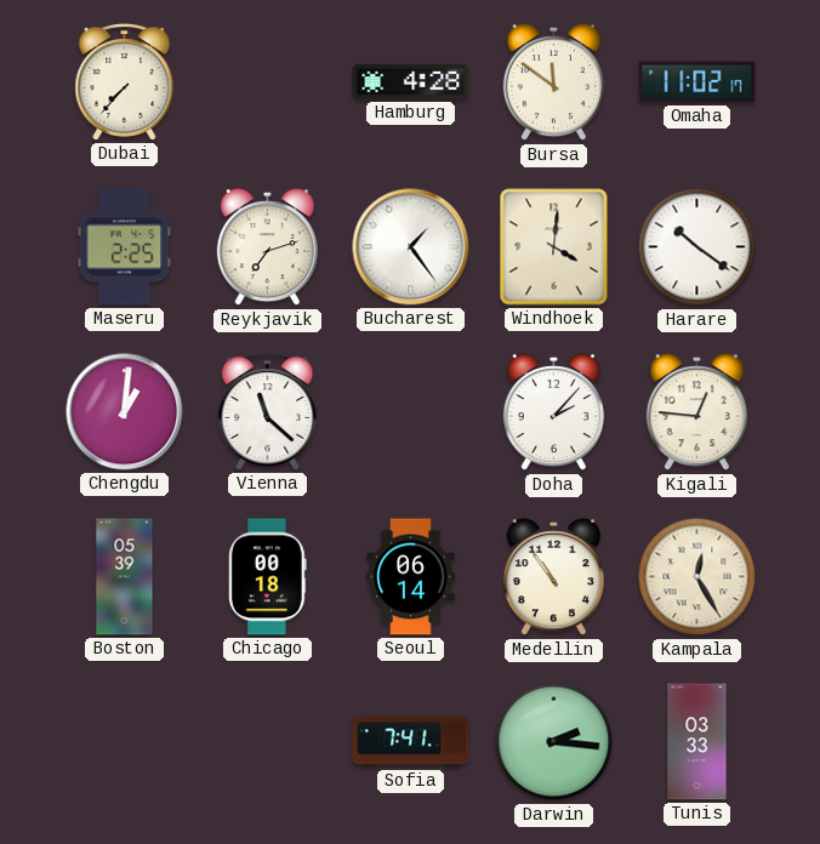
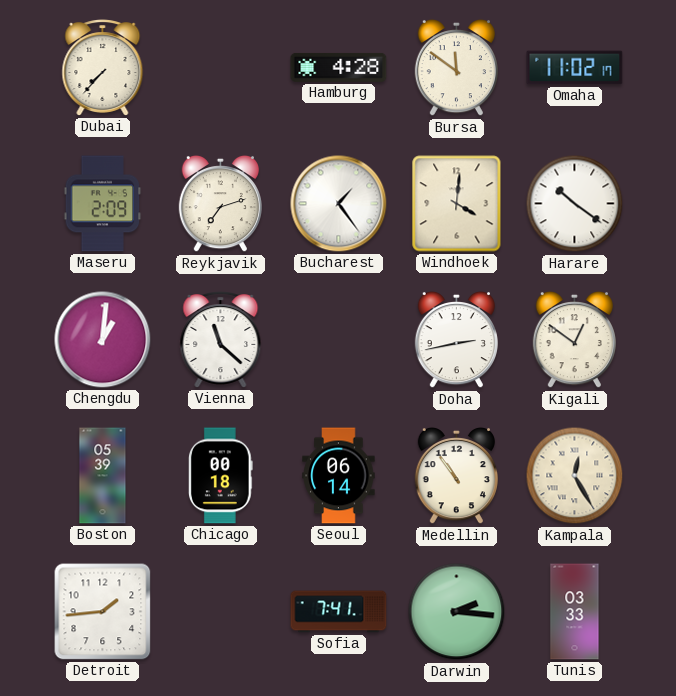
Maseru: 2:25 -> 2:09
Doha: 2:07 -> 2:43
Kigali: 12:46 -> 12:51
Detroit: none -> 1:44
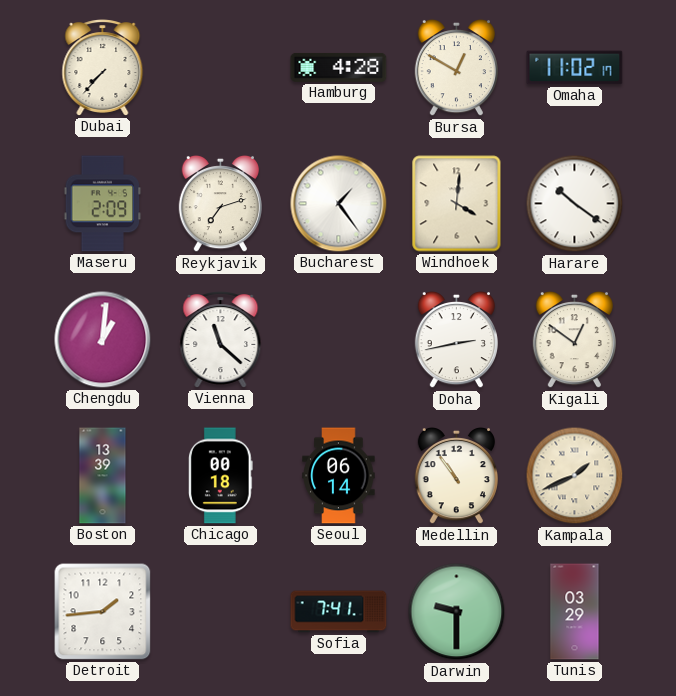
Bursa: 11:51 -> 12:50
Boston: 05:39 -> 13:39
Kampala: 12:25 -> 1:41
Darwin: 2:16 -> 9:30
Tunis: 03:33 -> 03:29
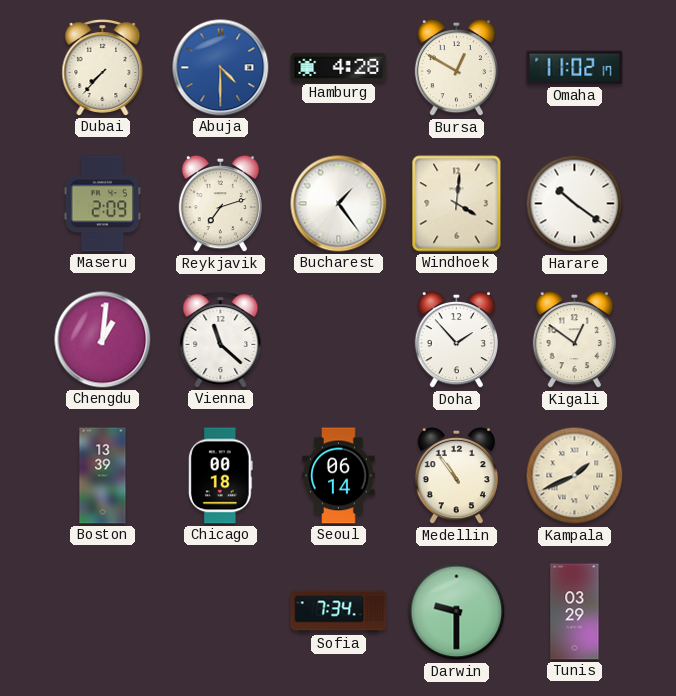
Abuja: none -> 4:30
Doha: 2:43 -> 1:53
Detroit: 1:44 -> none
Sofia: 7:41 -> 7:34
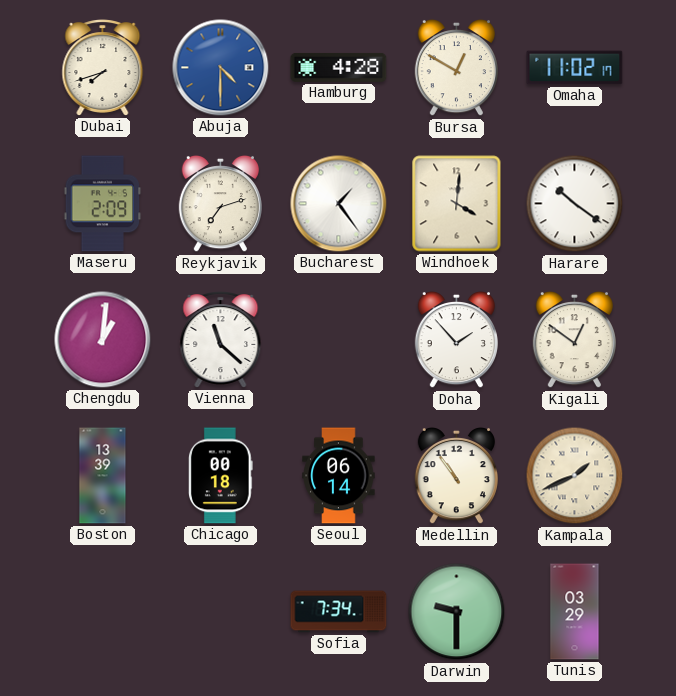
Dubai: 7:37 -> 7:42
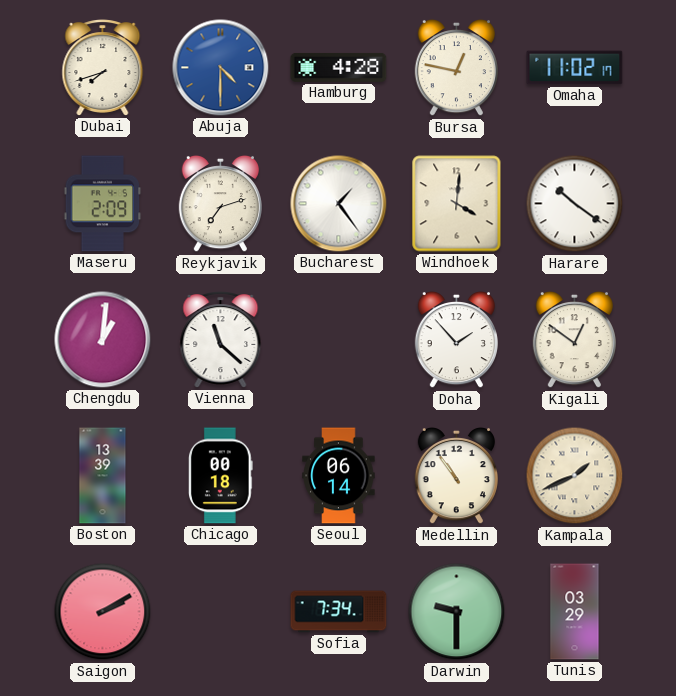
Bursa: 12:50 -> 12:47
Saigon: none -> 2:10
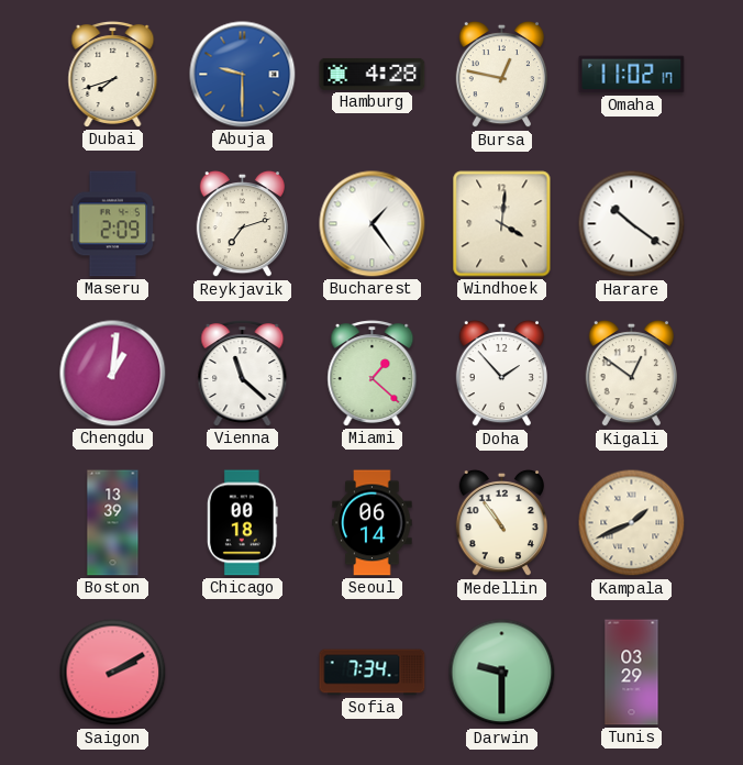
Abuja: 4:30 -> 9:30
Miami: none -> 1:22
